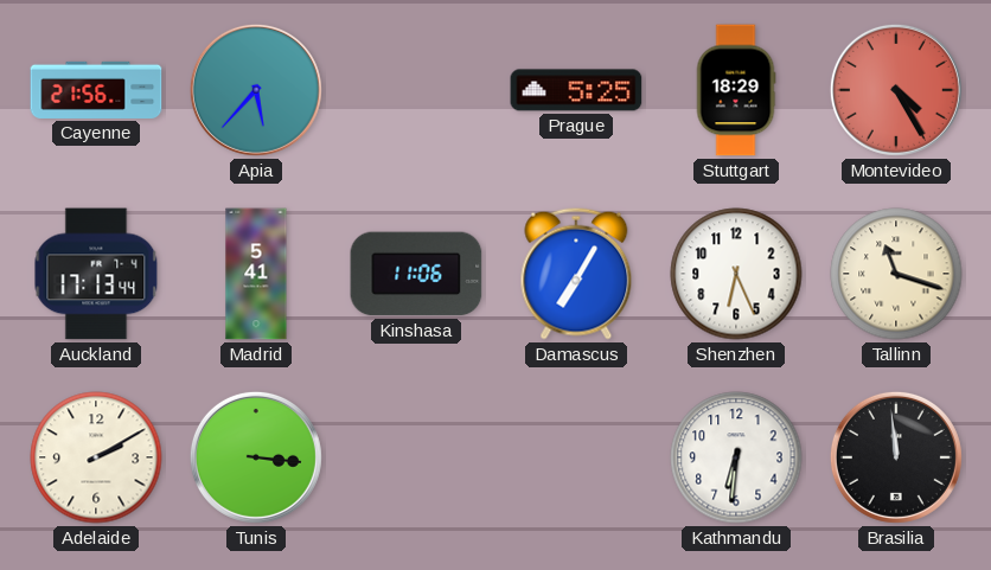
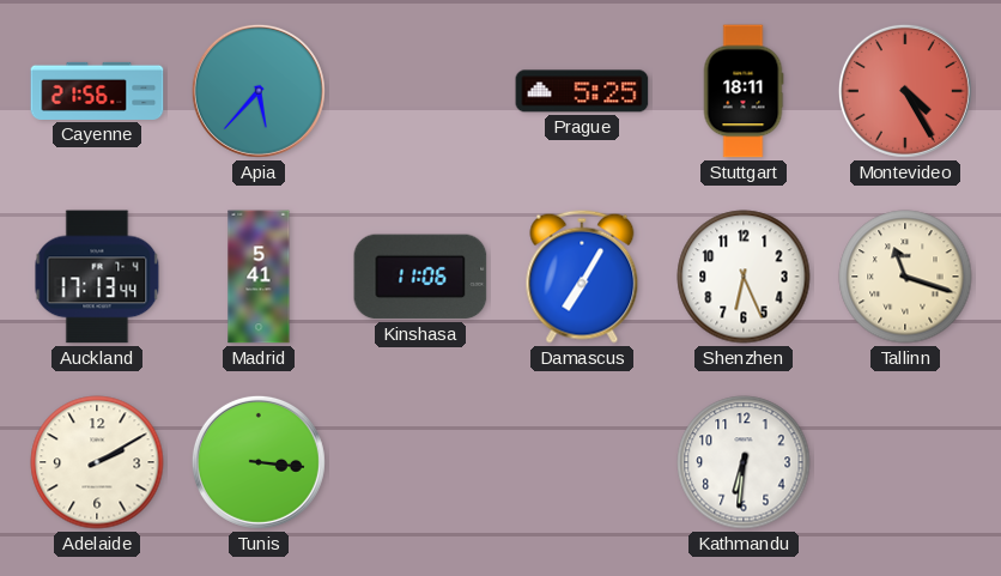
Stuttgart: 18:29 -> 18:11
Brasilia: 11:59 -> none
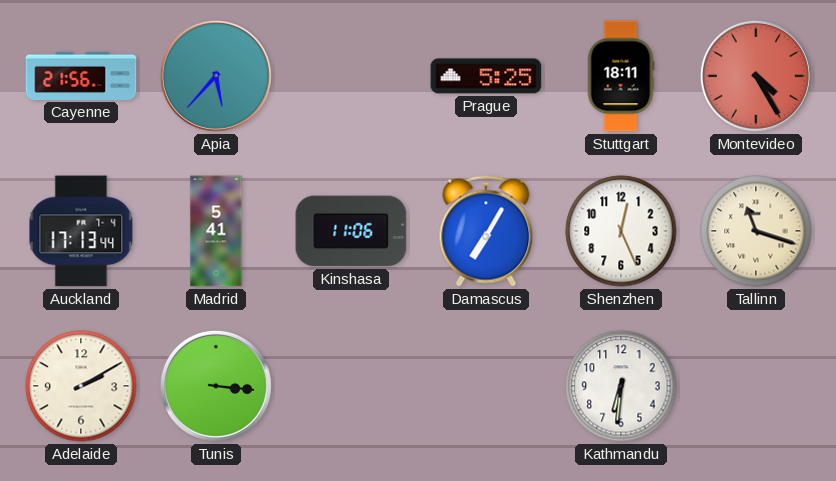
Shenzhen: 6:26 -> 12:26
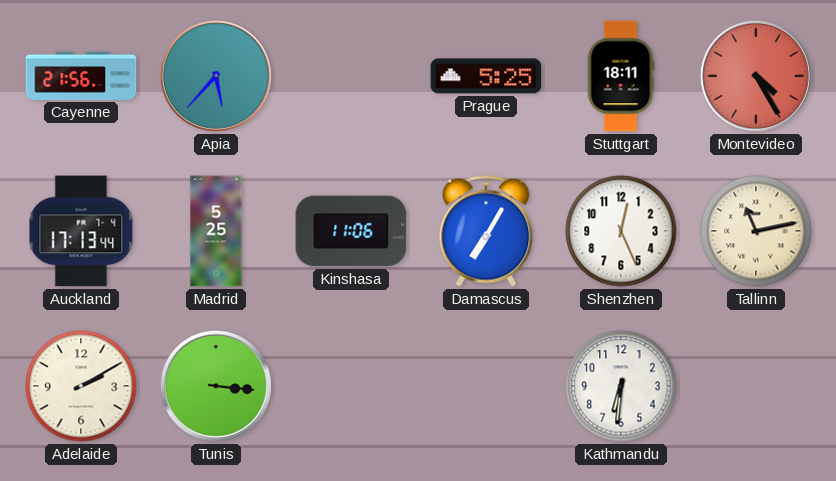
Madrid: 5:41 -> 5:25
Tallinn: 11:18 -> 11:13
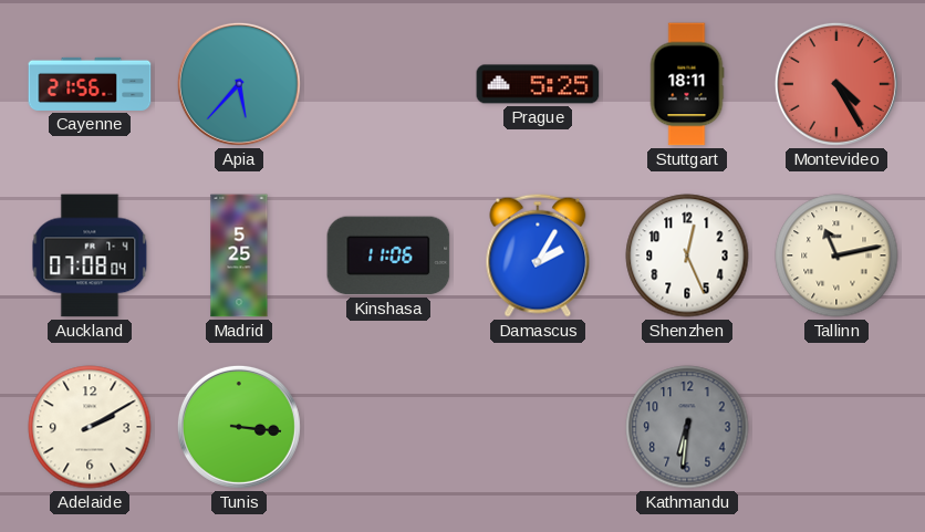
Auckland: 17:13 -> 07:08
Damascus: 7:05 -> 2:05
Kathmandu dial: white -> grey
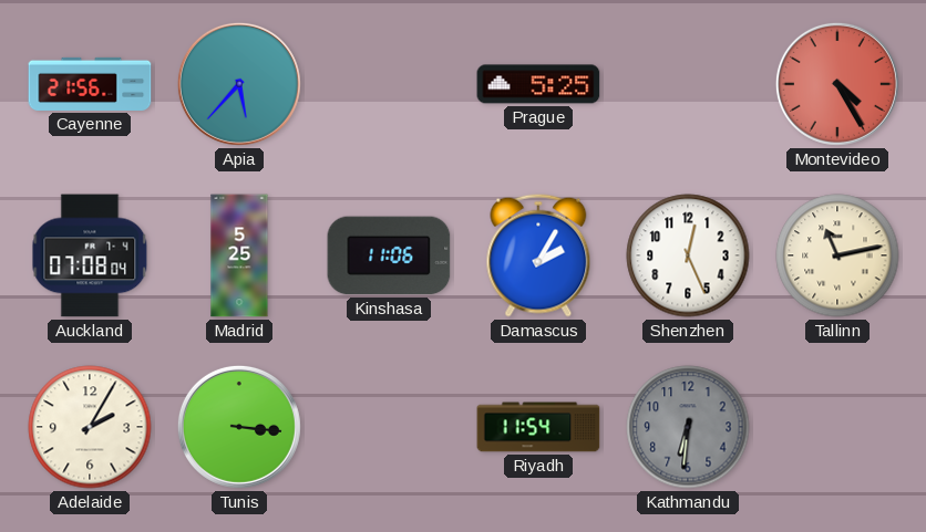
Stuttgart: 18:11 -> none
Adelaide: 2:10 -> 2:05
Riyadh: none -> 11:54
